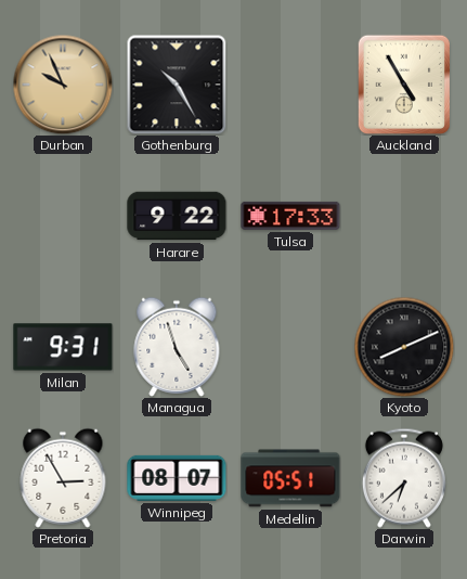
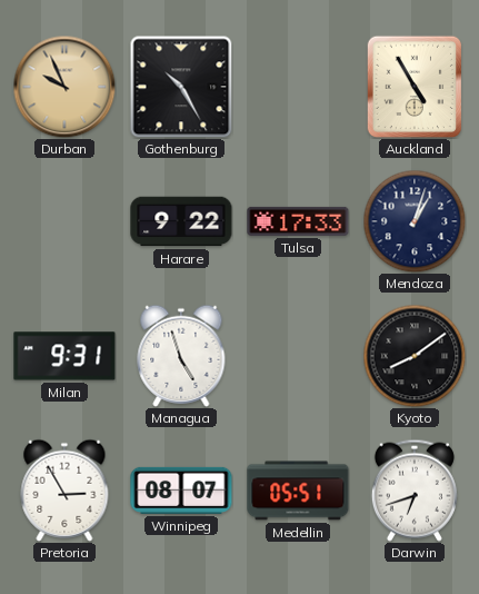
Mendoza: none -> 1:03
Kyoto: 8:11 -> 8:09
Darwin: 6:38 -> 6:42
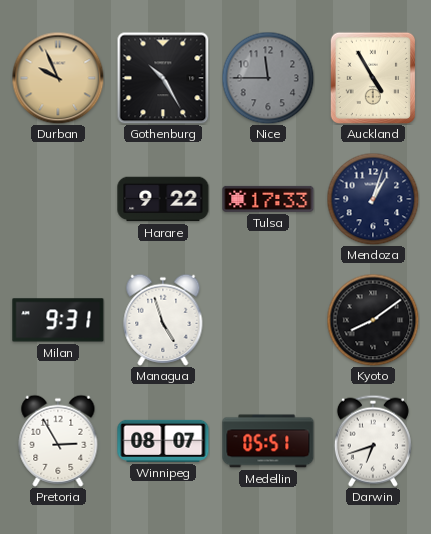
Nice: none -> 11:45
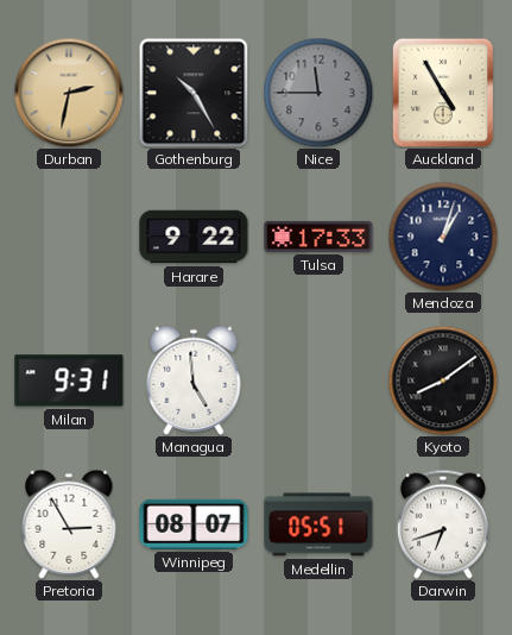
Durban: 9:56 -> 2:32
Managua: 4:57 -> 4:59
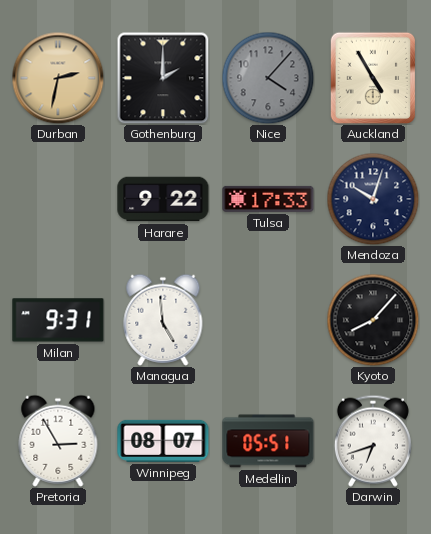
Gothenburg: 10:25 -> 2:00
Nice: 11:45 -> 4:07
Mendoza: 1:03 -> 10:03
Kyoto: 8:09 -> 8:07
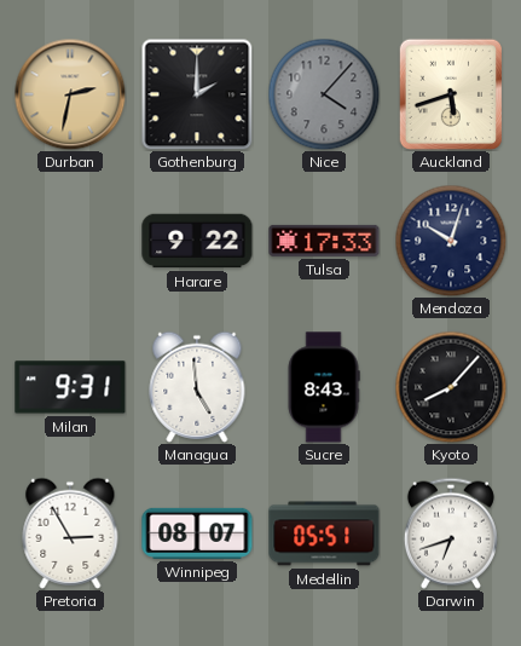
Auckland: 4:55 -> 5:42
Sucre: none -> 8:43
